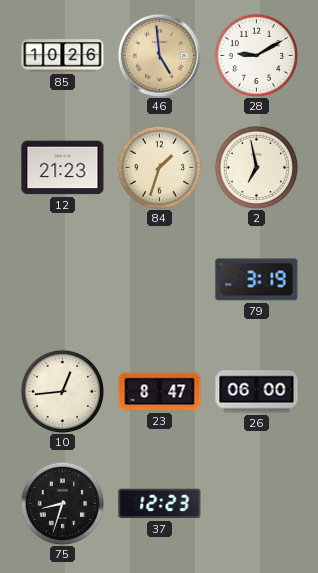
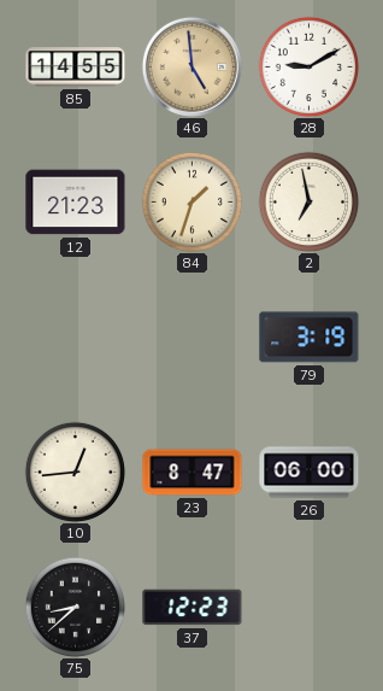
85: 10:26 -> 14:55
75: 8:33 -> 8:38
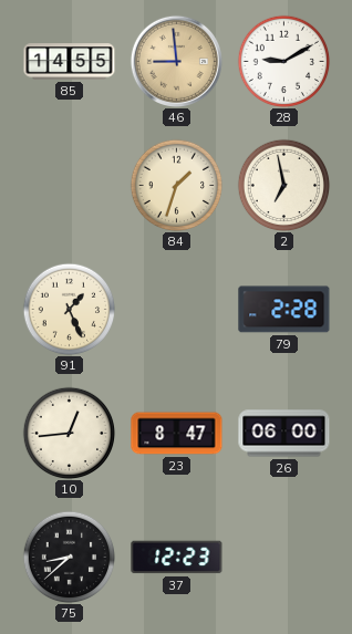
46: 4:59 -> 8:59
12: 21:23 -> none
91: none -> 1:26
79: 3:19 -> 2:28
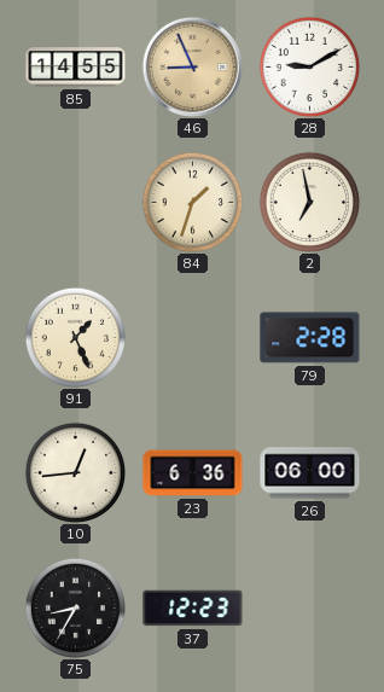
46: 8:59 -> 8:56
23: 8:47 -> 6:36
75: 8:38 -> 8:35
